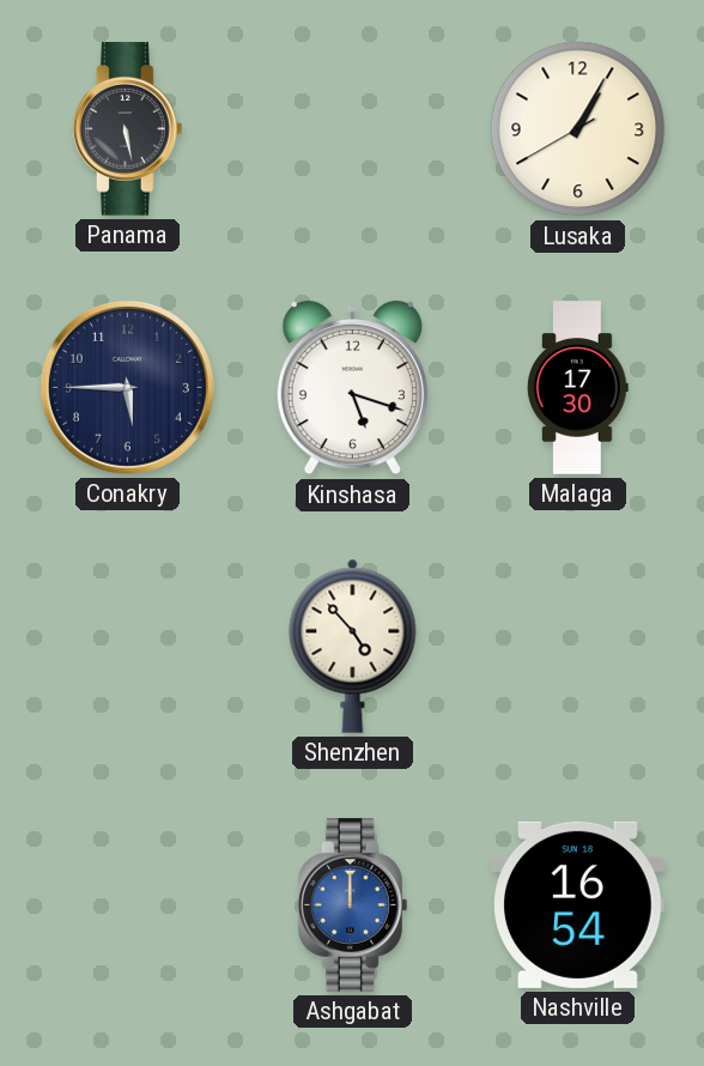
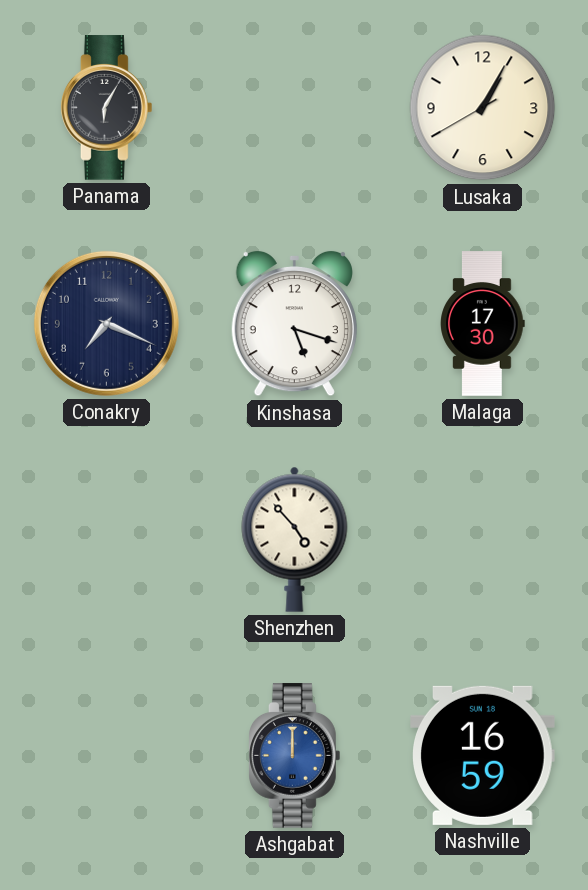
Panama: 5:28 -> 6:05
Conakry: 5:45 -> 7:19
Nashville: 16:54 -> 16:59
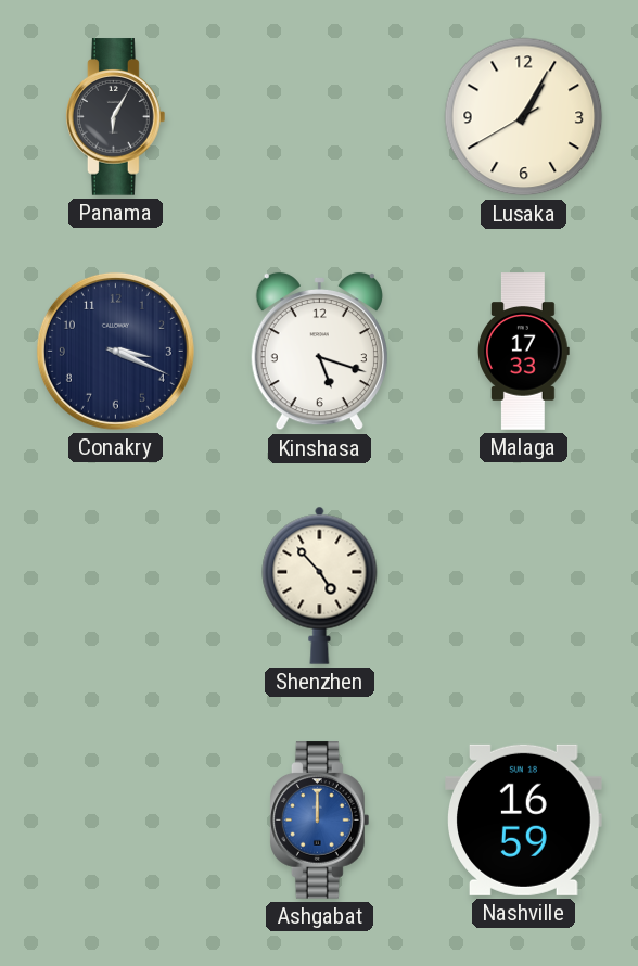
Conakry: 7:19 -> 3:19
Malaga: 17:30 -> 17:33
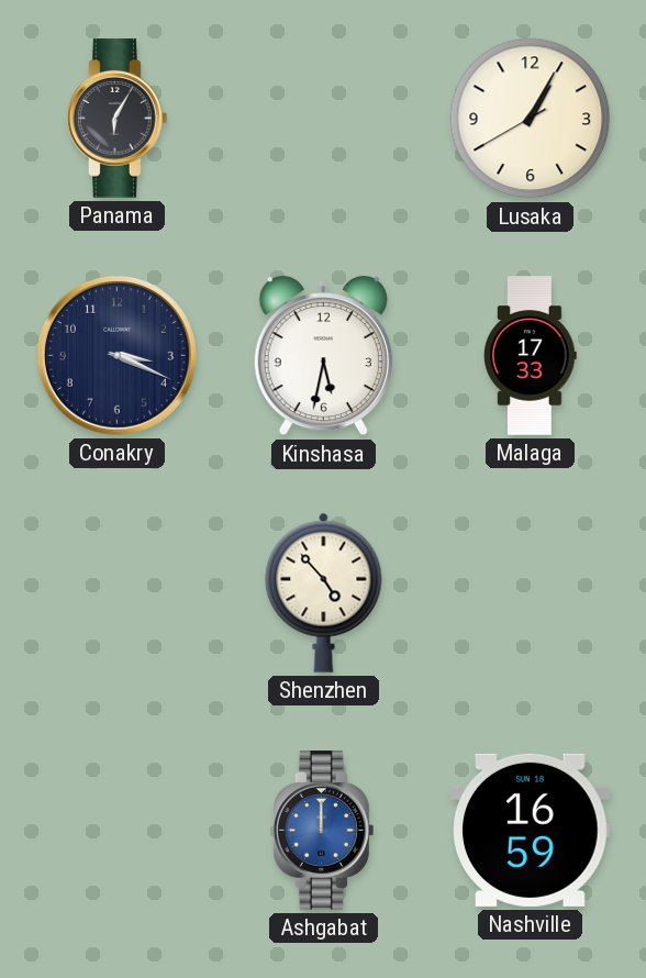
Kinshasa: 5:18 -> 5:32
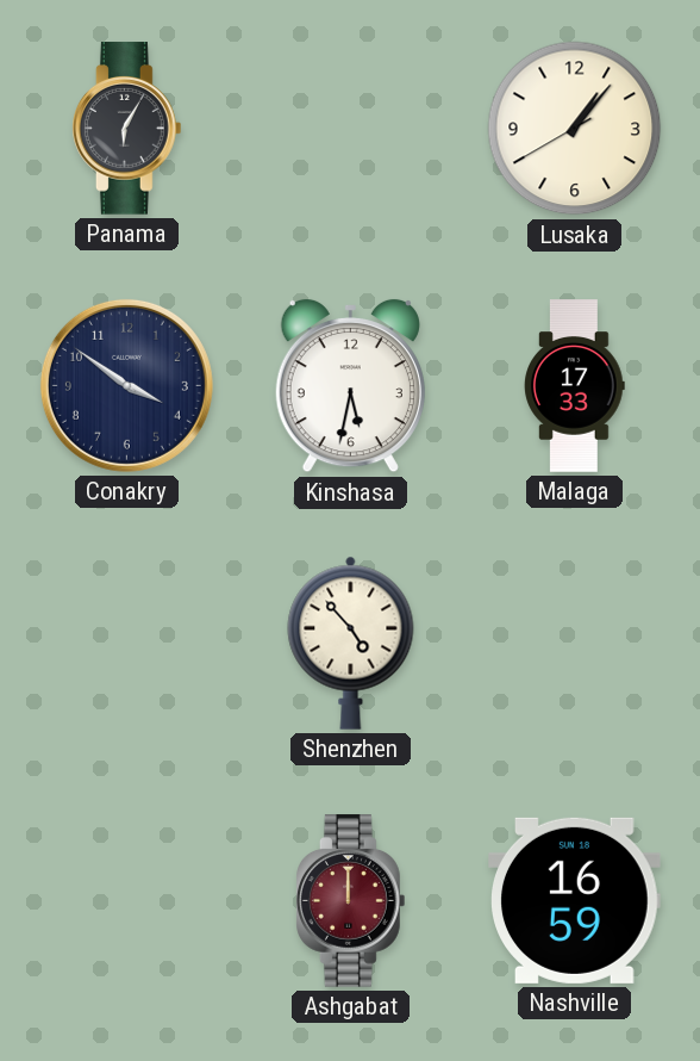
Lusaka: 1:04 -> 1:06
Conakry: 3:19 -> 3:51
Ashgabat dial: blue -> burgundy
